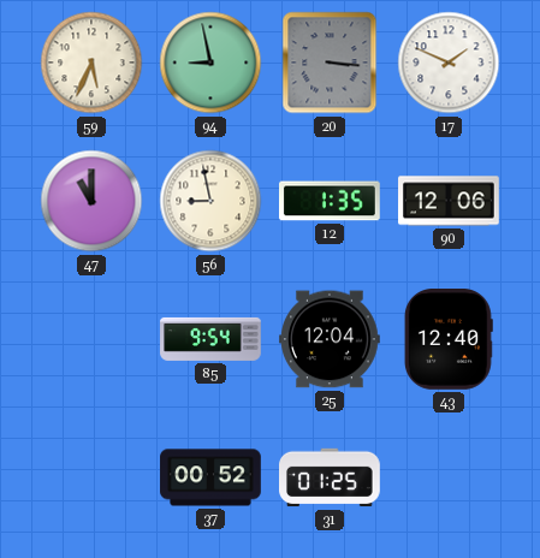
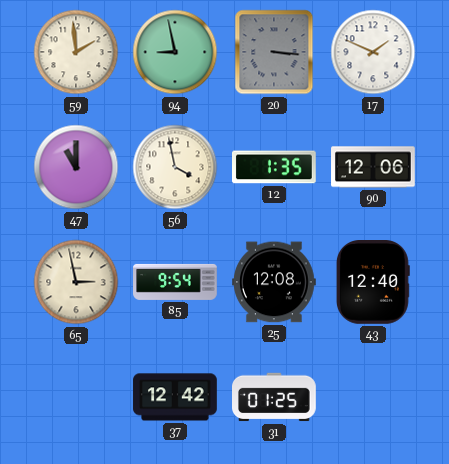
59: 5:34 -> 1:59
56: 8:58 -> 3:58
65: none -> 2:58
25: 12:04 -> 12:08
37: 00:52 -> 12:42
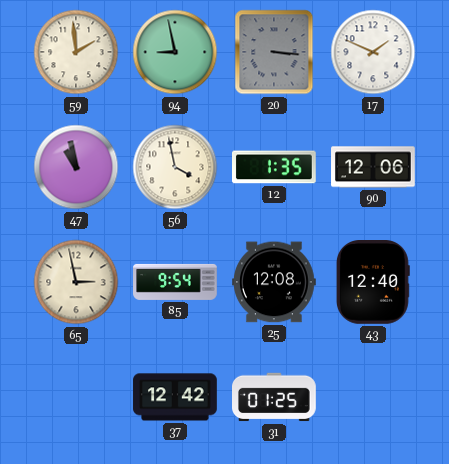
47: 11:00 -> 10:58
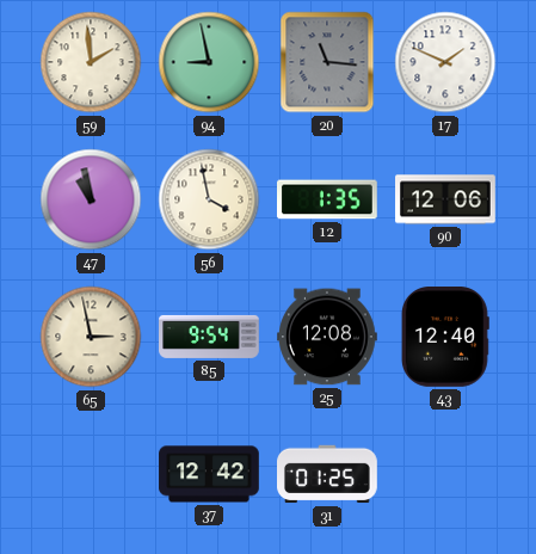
20: 3:16 -> 11:16
